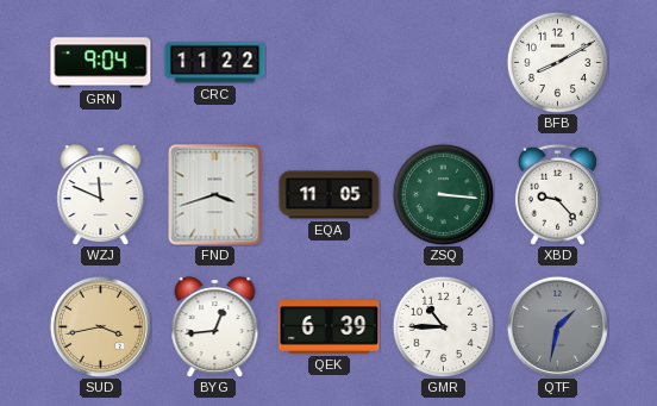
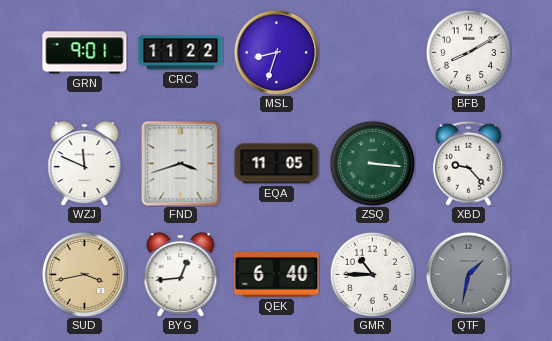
GRN: 9:04 -> 9:01
MSL: none -> 8:33
QEK: 6:39 -> 6:40
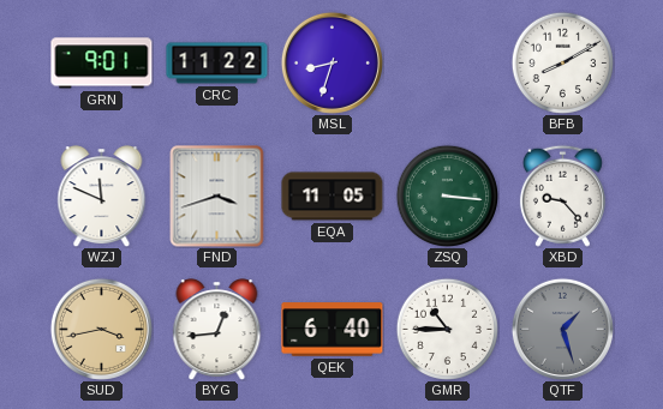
QTF: 1:32 -> 1:27
